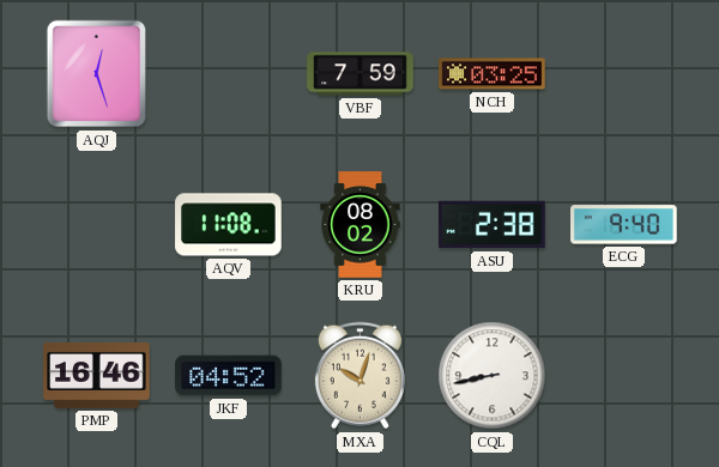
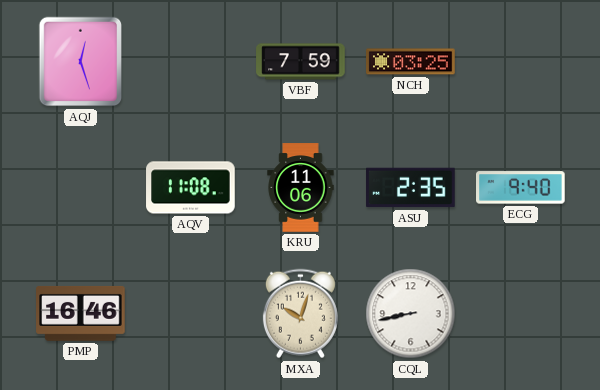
KRU: 08:02 -> 11:06
ASU: 2:38 -> 2:35
JKF: 04:52 -> none
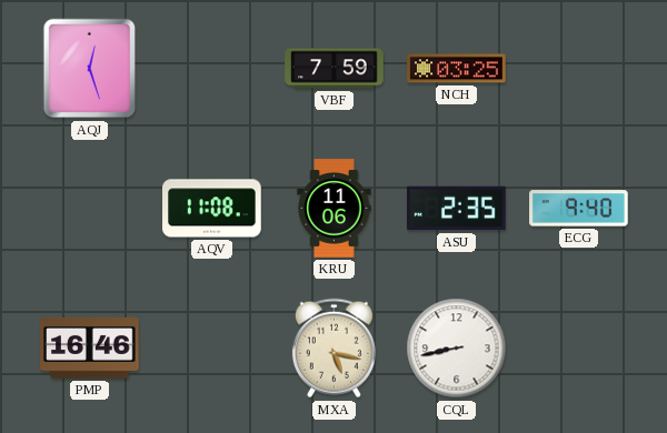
MXA: 10:03 -> 5:17
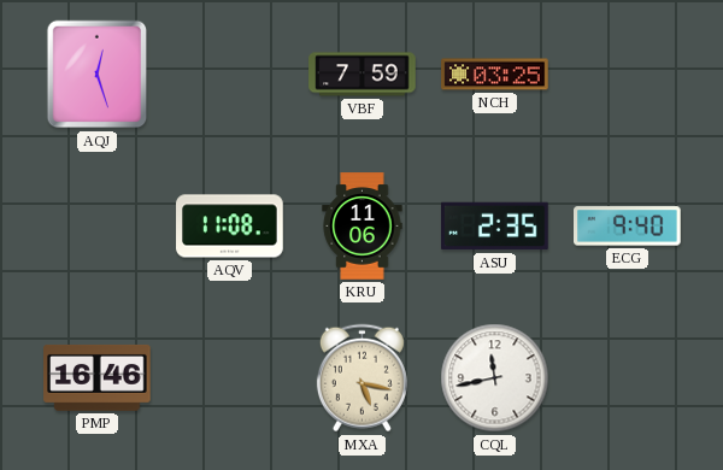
CQL: 8:43 -> 11:43
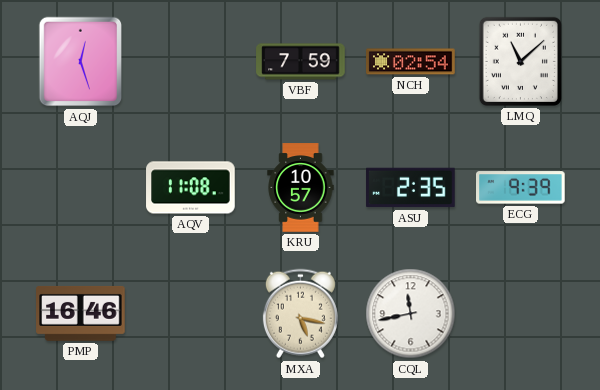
NCH: 03:25 -> 02:54
LMQ: none -> 11:08
KRU: 11:06 -> 10:57
ECG: 9:40 -> 9:39
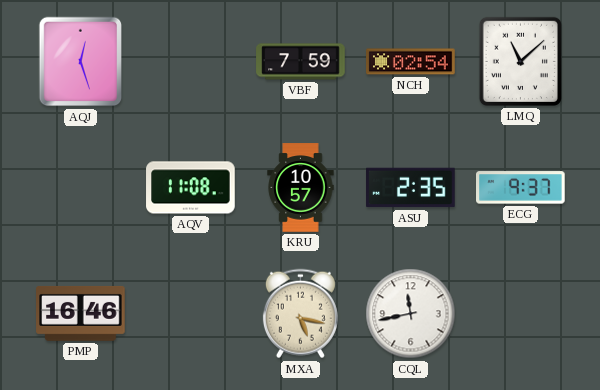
ECG: 9:39 -> 9:37
